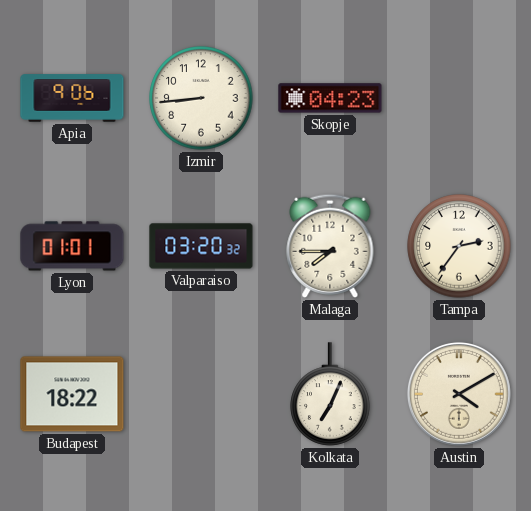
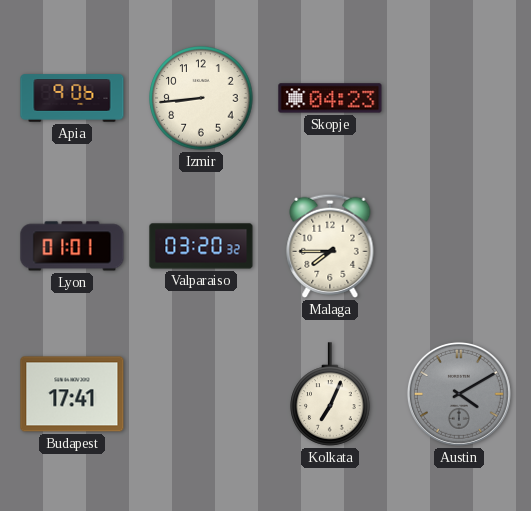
Tampa: 2:36 -> none
Budapest: 18:22 -> 17:41
Austin dial: cream -> grey
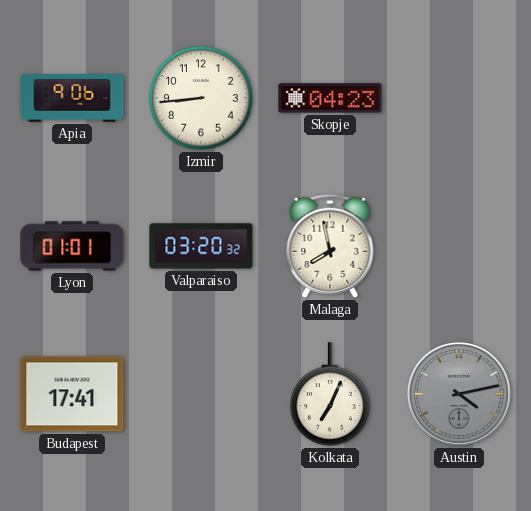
Malaga: 7:45 -> 7:58
Austin: 4:10 -> 4:13
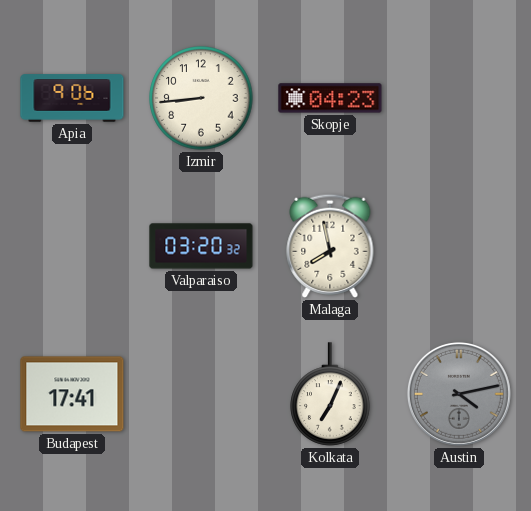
Lyon: 01:01 -> none
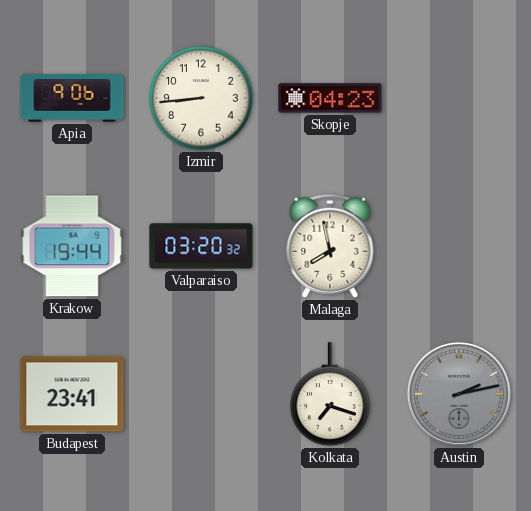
Krakow: none -> 19:44
Budapest: 17:41 -> 23:41
Kolkata: 7:04 -> 7:18
Austin: 4:13 -> 2:13
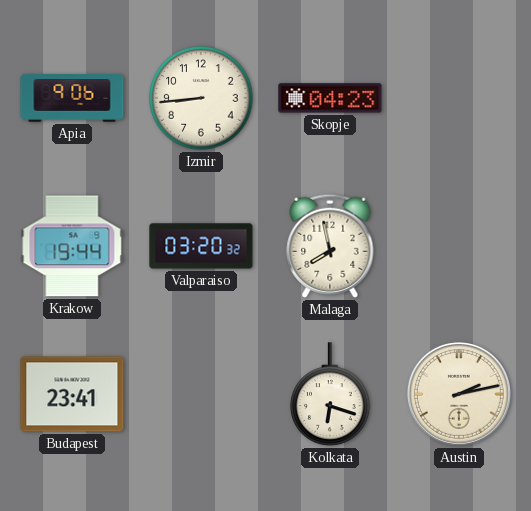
Kolkata: 7:18 -> 6:18
Austin dial: grey -> cream
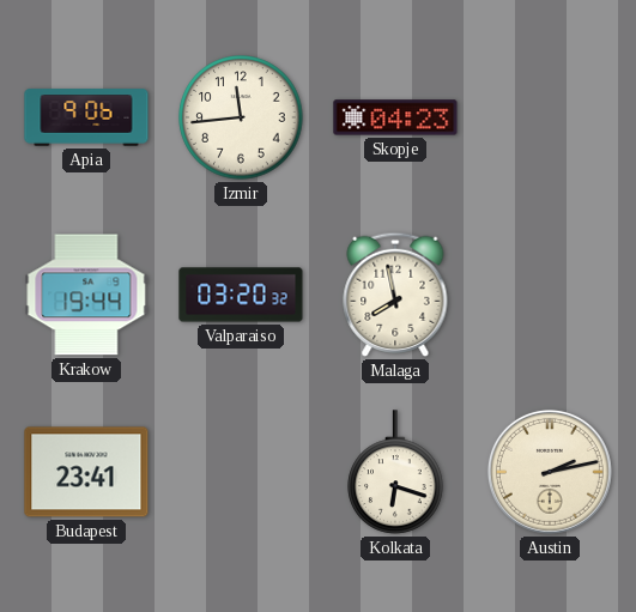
Izmir: 8:44 -> 11:44
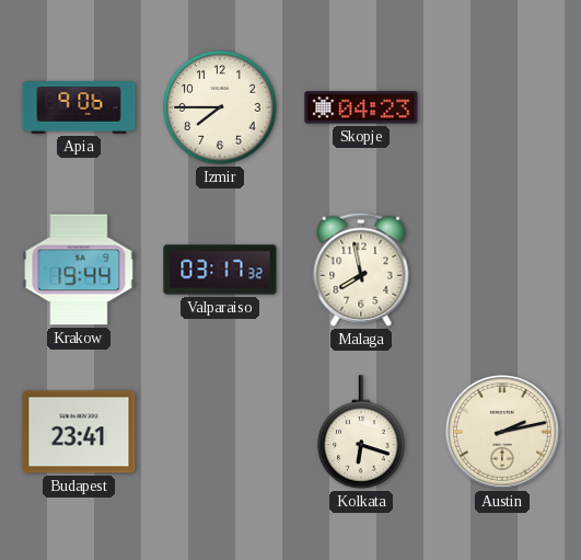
Izmir: 11:44 -> 7:45
Valparaiso: 03:20 -> 03:17
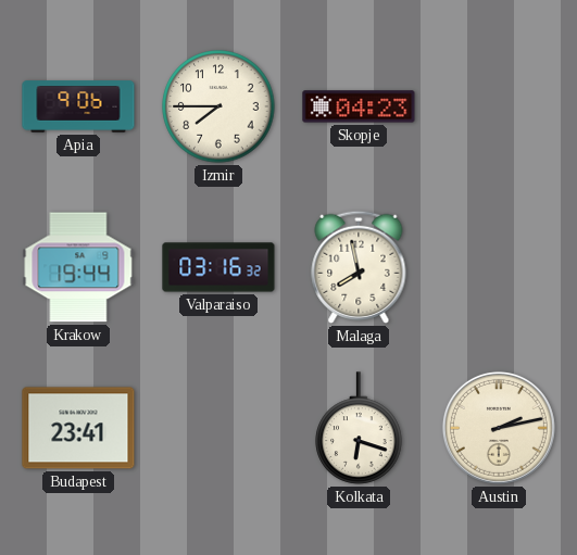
Valparaiso: 03:17 -> 03:16
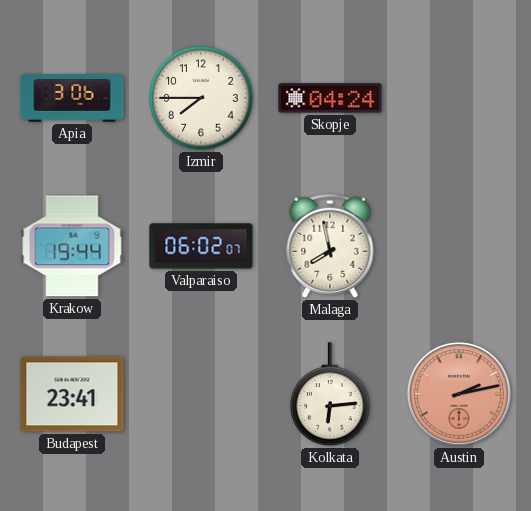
Apia: 9:06 -> 3:06
Skopje: 04:23 -> 04:24
Valparaiso: 03:16 -> 06:02
Kolkata: 6:18 -> 6:14
Austin dial: cream -> salmon
